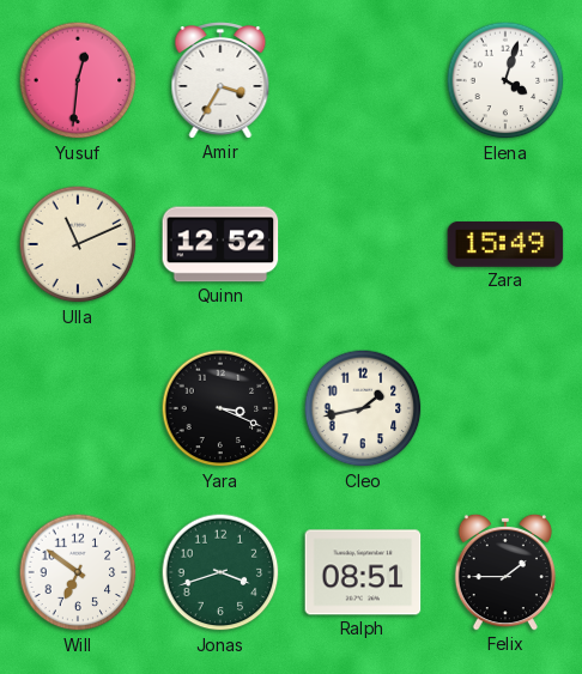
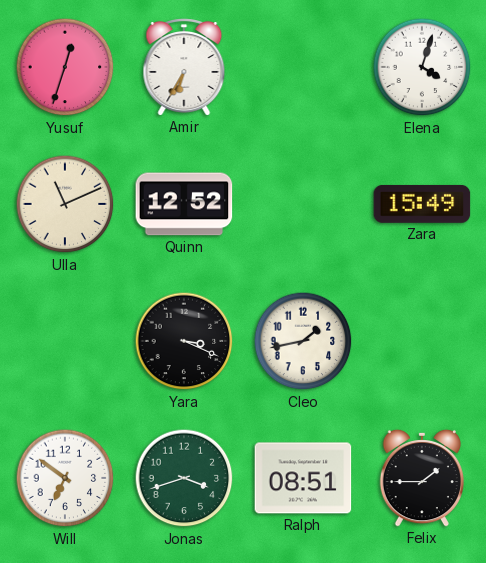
Yusuf: 12:31 -> 12:33
Amir: 3:35 -> 6:35
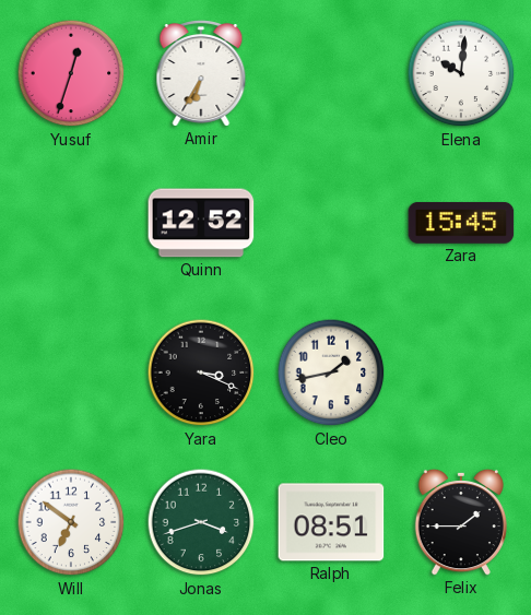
Elena: 4:03 -> 10:01
Ulla: 11:11 -> none
Zara: 15:49 -> 15:45
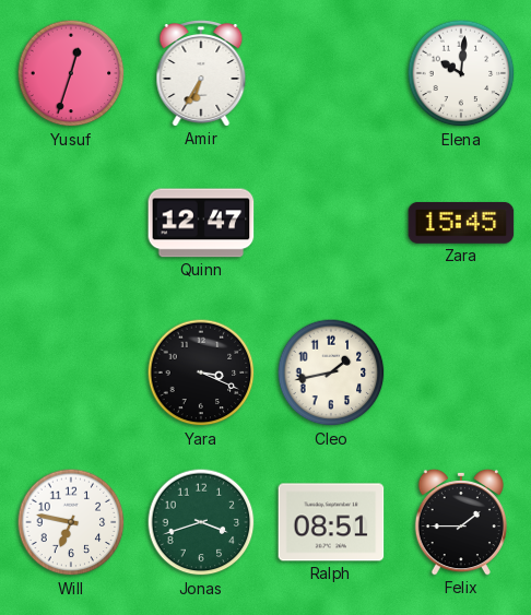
Quinn: 12:52 -> 12:47
Will: 6:51 -> 6:47
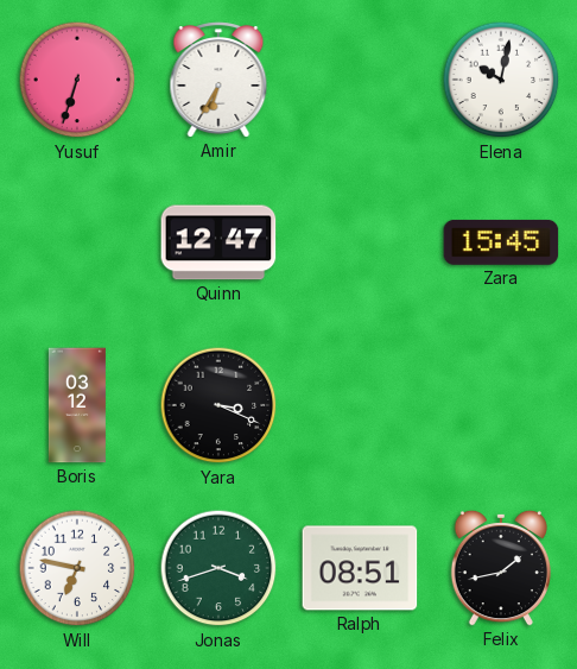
Yusuf: 12:33 -> 6:33
Elena: 10:01 -> 10:02
Boris: none -> 03:12
Cleo: 1:43 -> none
Felix: 1:45 -> 1:43
